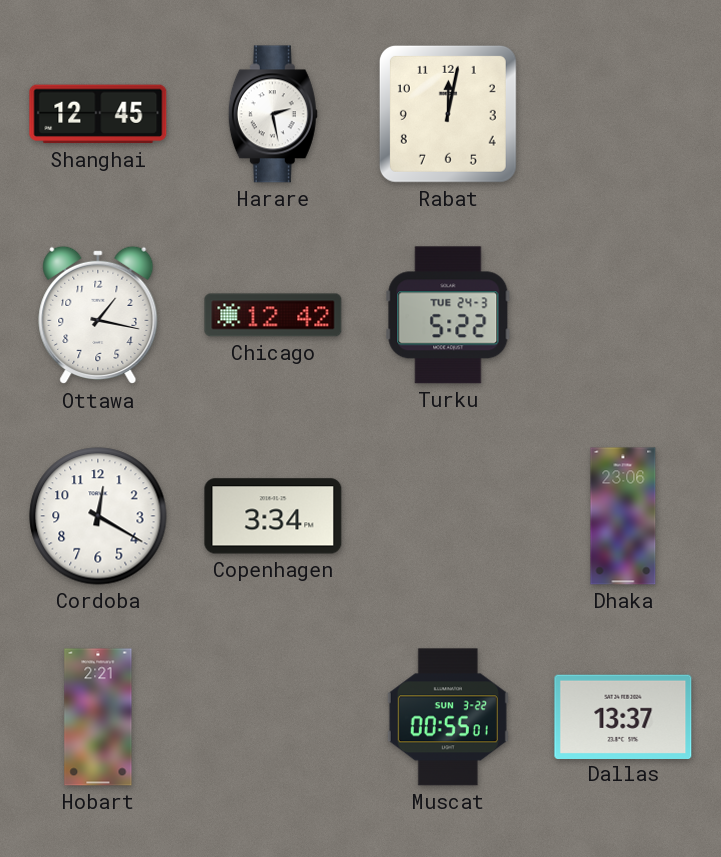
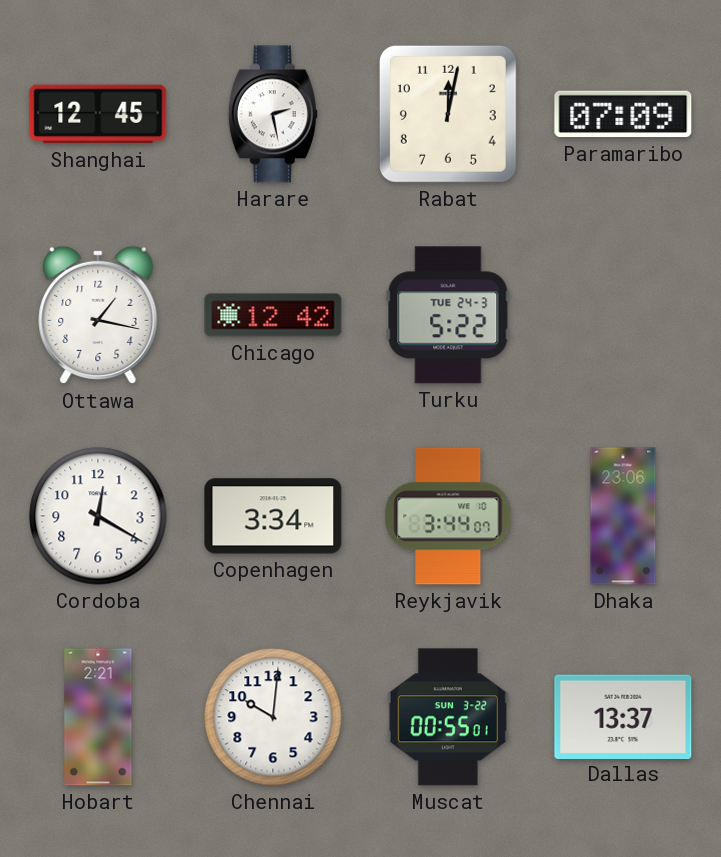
Paramaribo: none -> 07:09
Reykjavik: none -> 3:44
Chennai: none -> 10:01
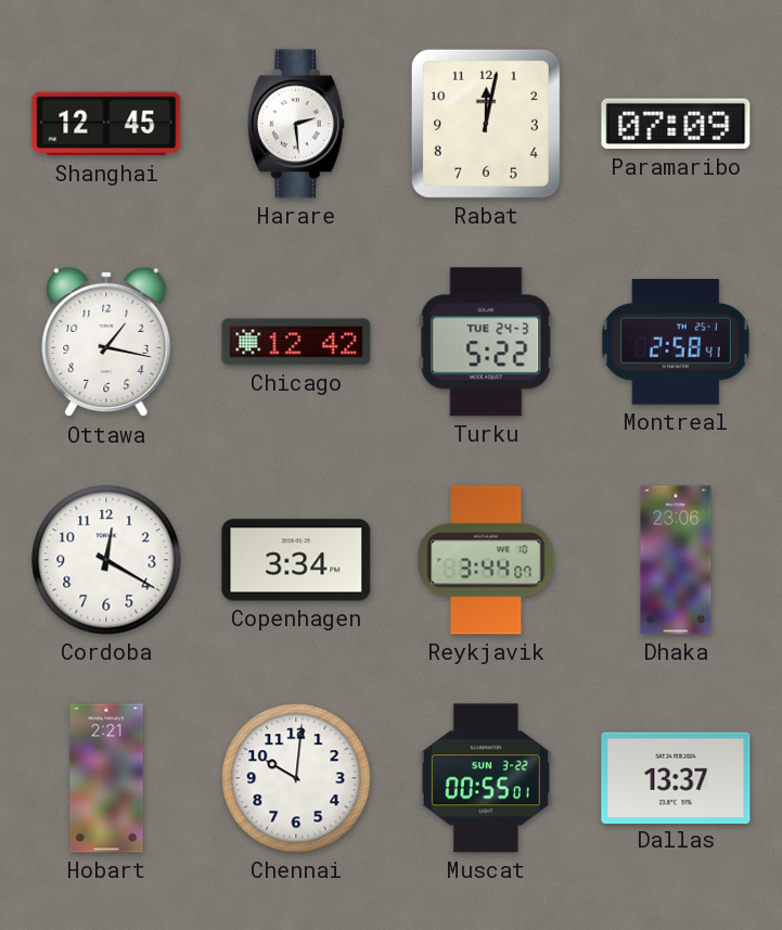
Harare: 2:28 -> 2:29
Montreal: none -> 2:58
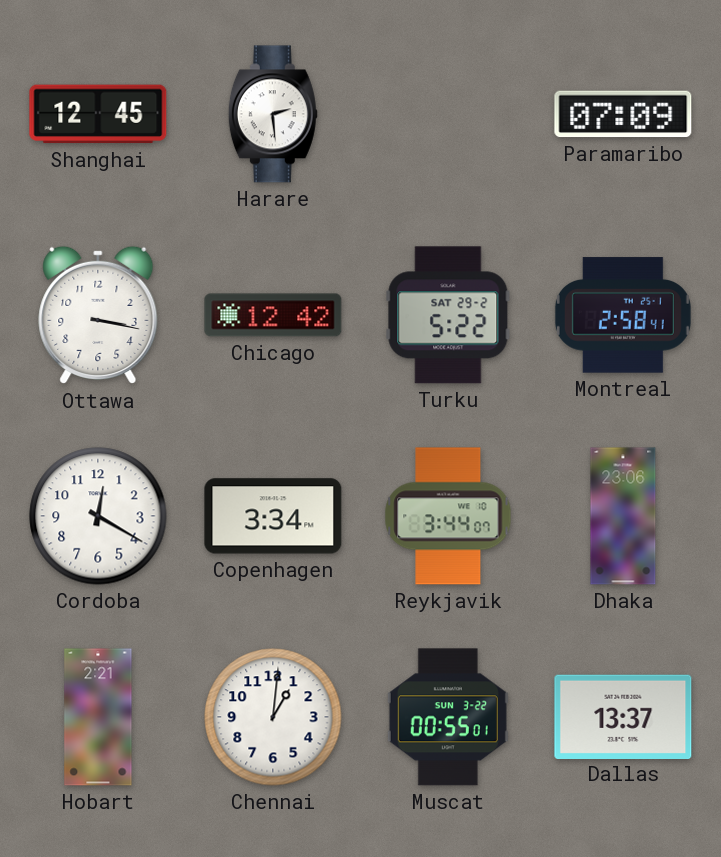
Rabat: 12:02 -> none
Ottawa: 1:17 -> 3:17
Turku date: TUE 24-3 -> SAT 29-2
Chennai: 10:01 -> 1:01
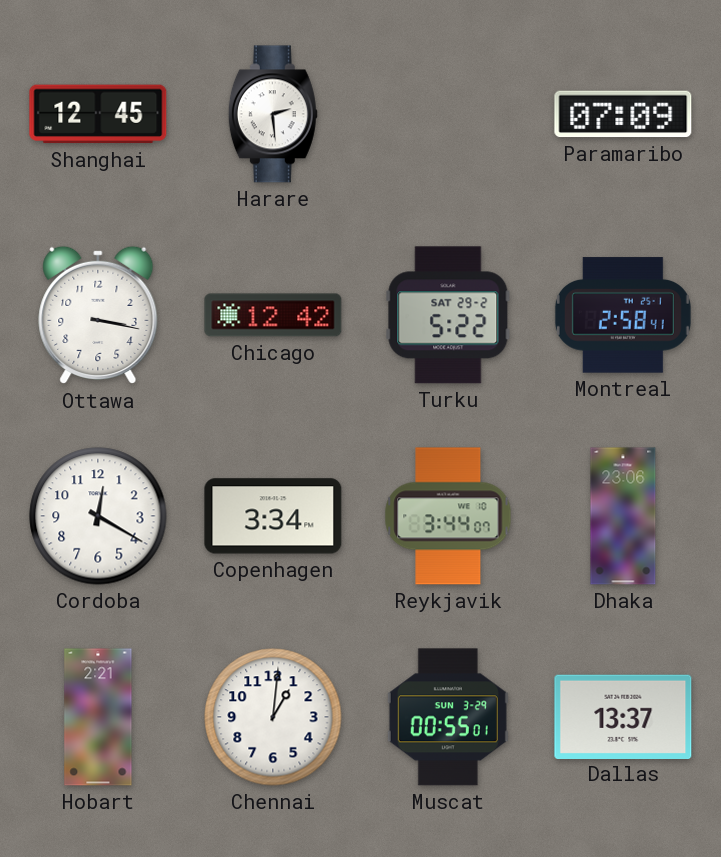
Muscat date: SUN 3-22 -> SUN 3-29
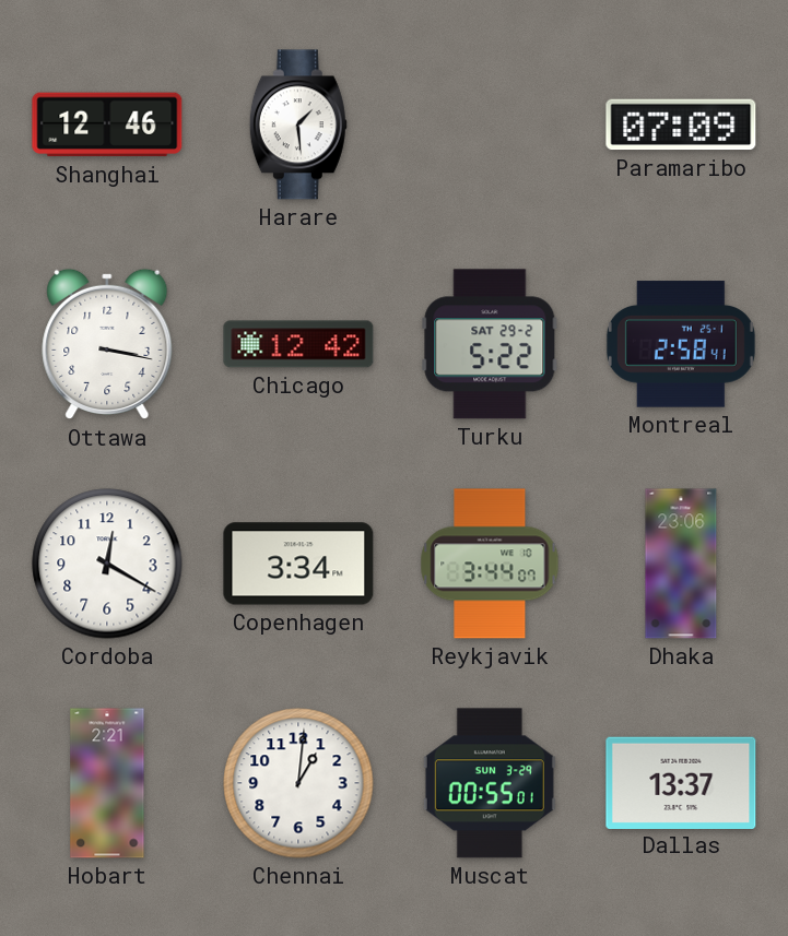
Shanghai: 12:45 -> 12:46
Harare: 2:29 -> 1:29
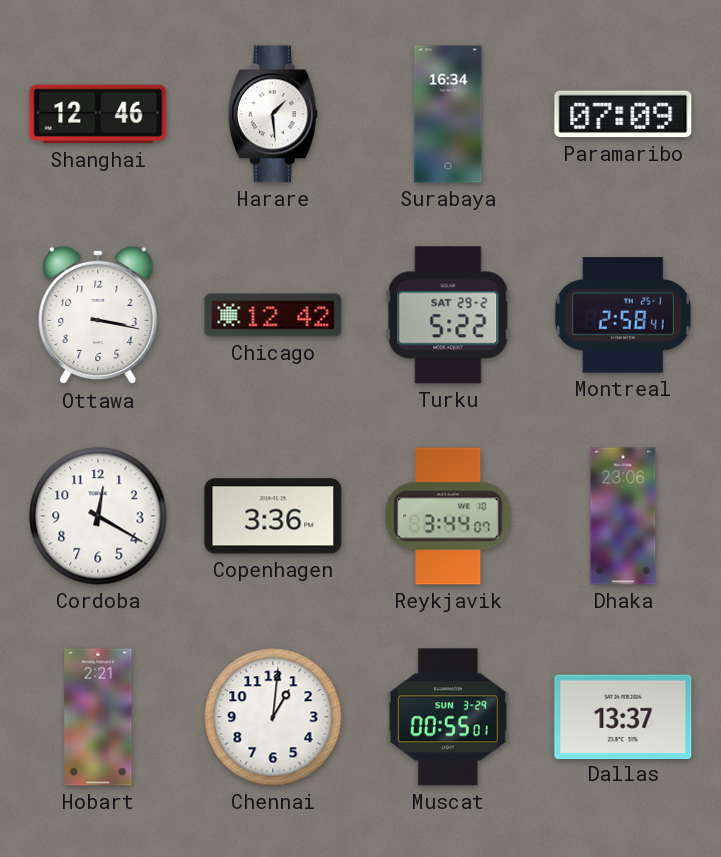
Surabaya: none -> 16:34
Copenhagen: 3:34 -> 3:36
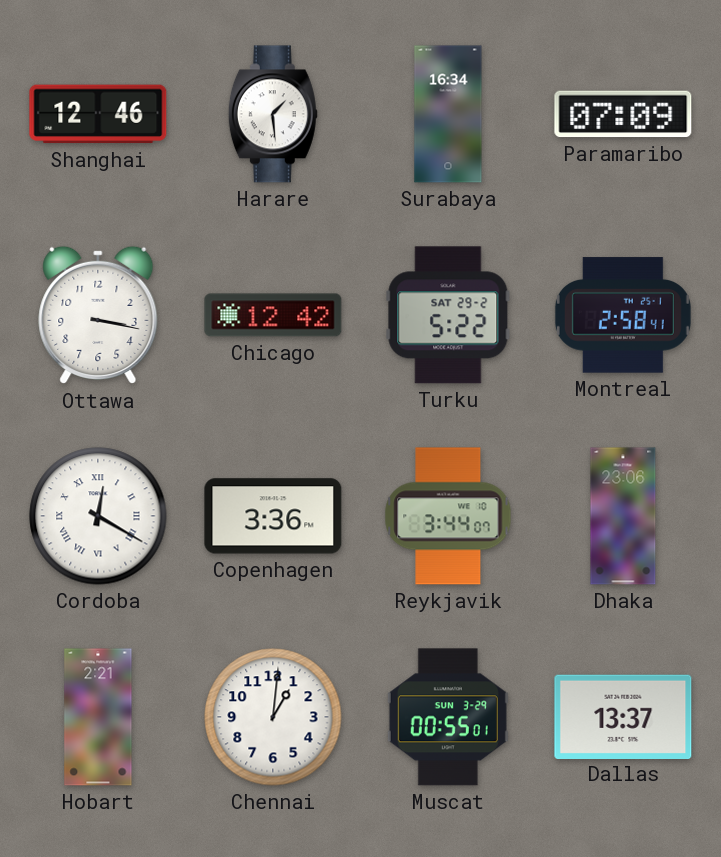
Cordoba numerals: Arabic -> Roman
